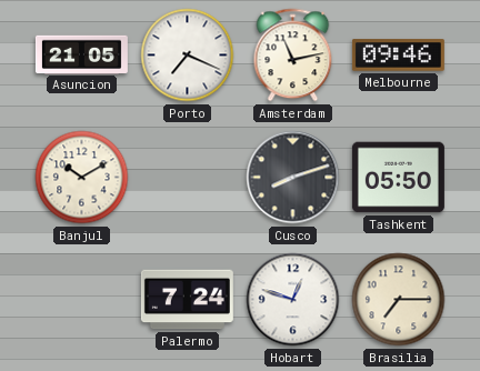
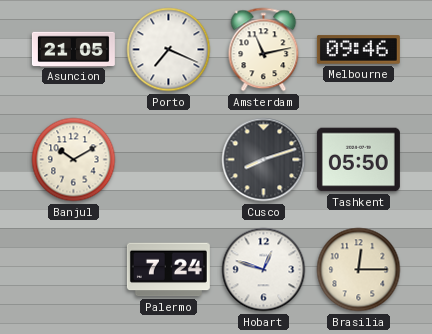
Brasilia: 7:15 -> 12:15
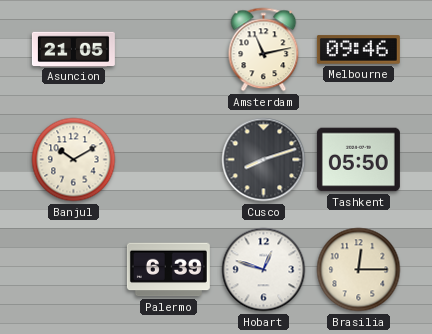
Porto: 7:19 -> none
Palermo: 7:24 -> 6:39
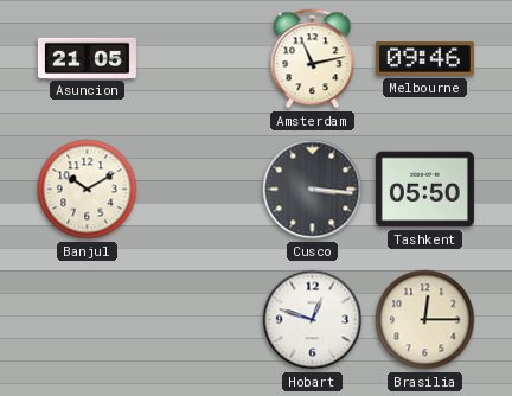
Cusco: 8:12 -> 3:16
Palermo: 6:39 -> none
